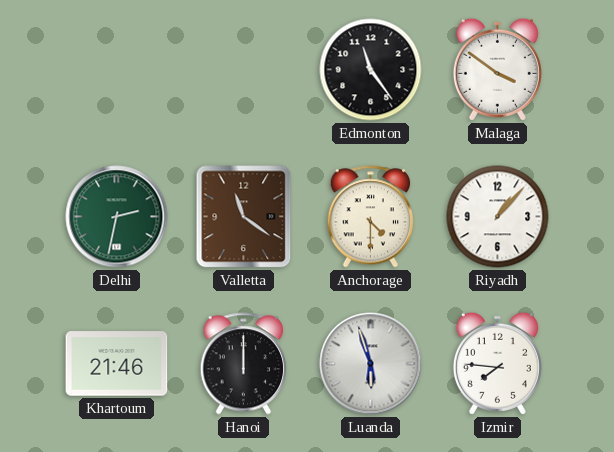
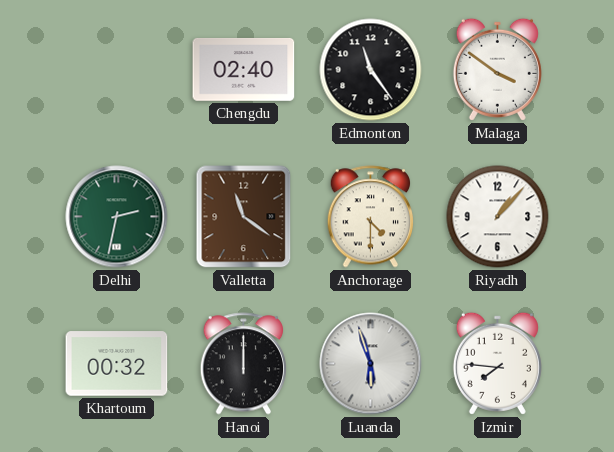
Chengdu: none -> 02:40
Khartoum: 21:46 -> 00:32
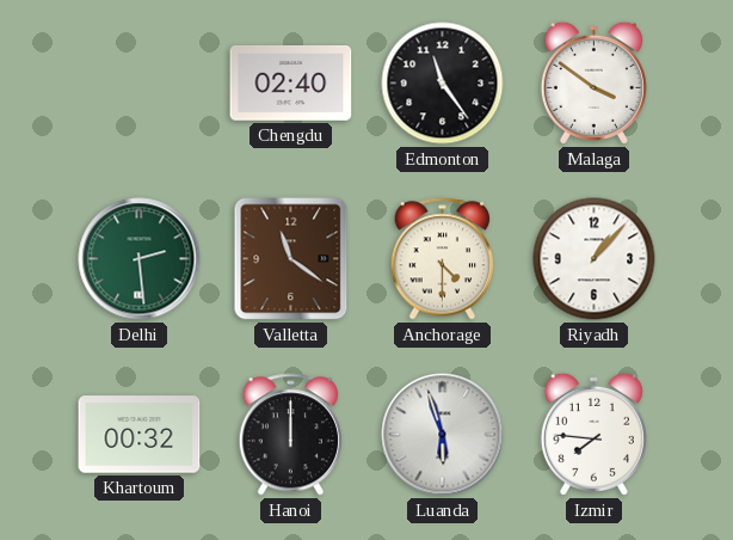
Delhi: 2:32 -> 2:29
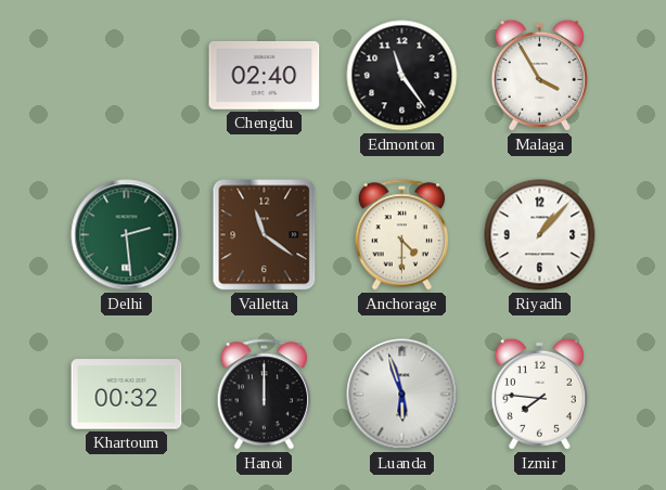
Malaga: 3:51 -> 3:55
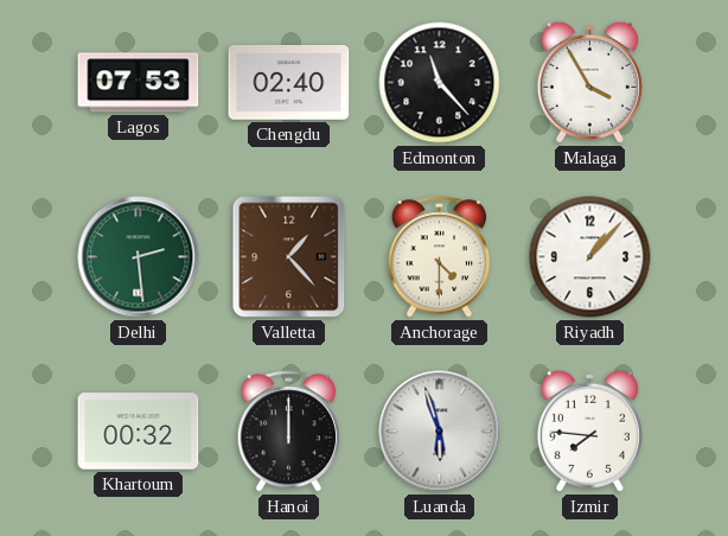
Lagos: none -> 07:53
Edmonton: 11:24 -> 11:23
Valletta: 11:21 -> 1:23
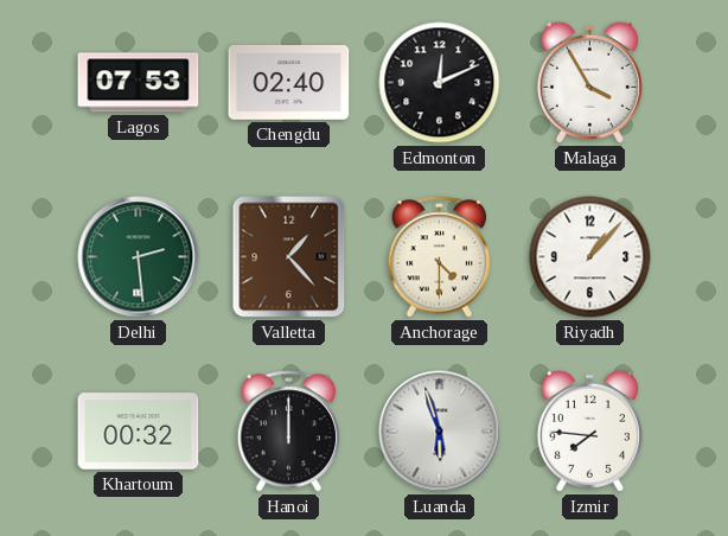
Edmonton: 11:23 -> 12:11
